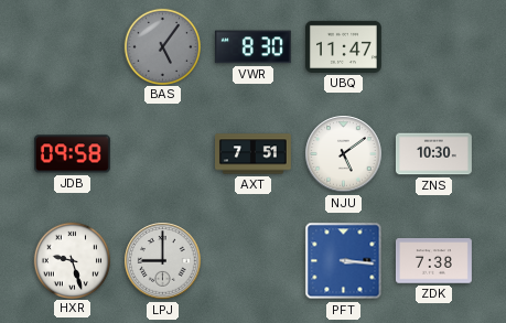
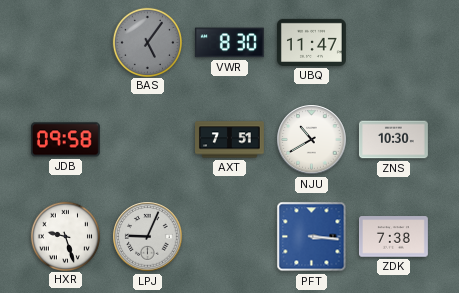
NJU: 5:09 -> 10:40
LPJ: 9:00 -> 9:04
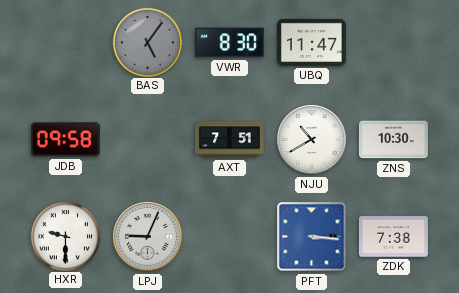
HXR: 9:27 -> 9:30
